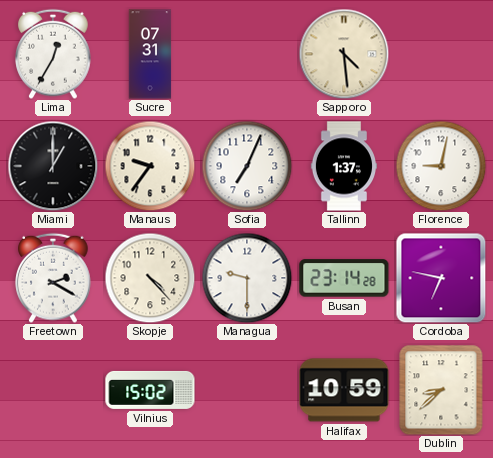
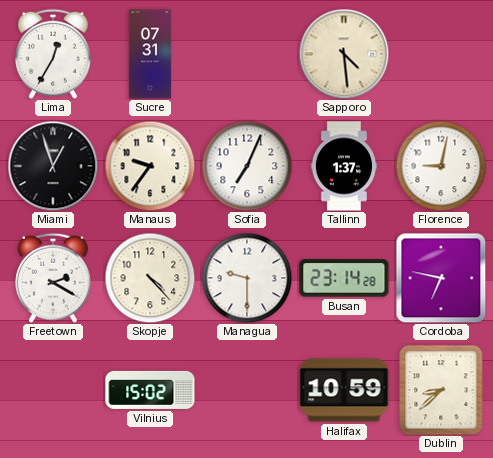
Miami: 1:00 -> 12:57
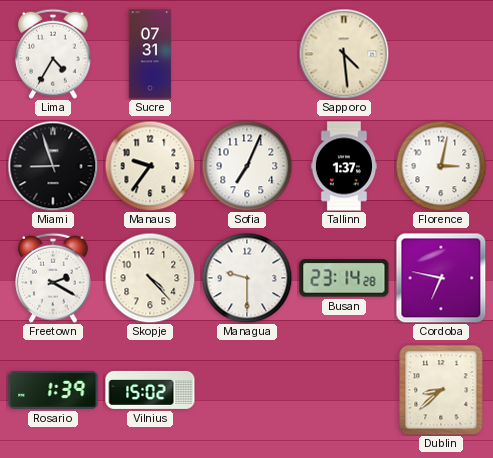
Lima: 12:35 -> 4:35
Miami: 12:57 -> 8:57
Florence: 9:02 -> 3:02
Rosario: none -> 1:39
Halifax: 10:59 -> none
